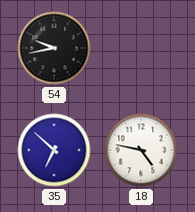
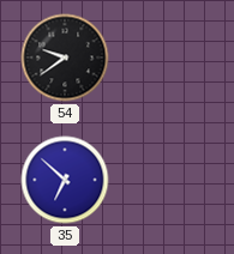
54: 9:43 -> 9:39
18: 4:47 -> none
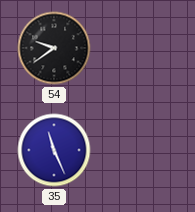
35: 6:52 -> 11:26
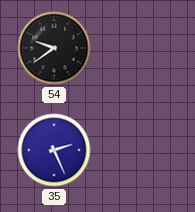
35: 11:26 -> 2:26
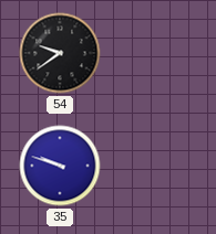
35: 2:26 -> 9:48
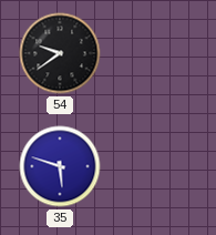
35: 9:48 -> 5:48
